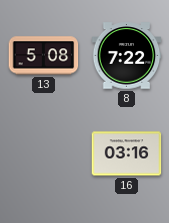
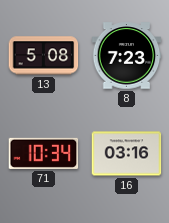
8: 7:22 -> 7:23
71: none -> 10:34
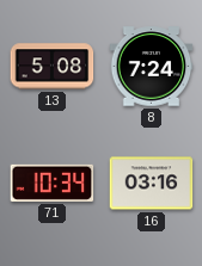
8: 7:23 -> 7:24
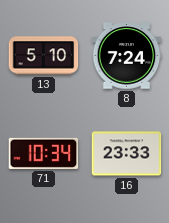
13: 5:08 -> 5:10
16: 03:16 -> 23:33
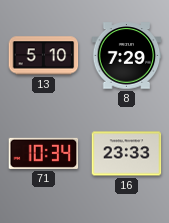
8: 7:24 -> 7:29
